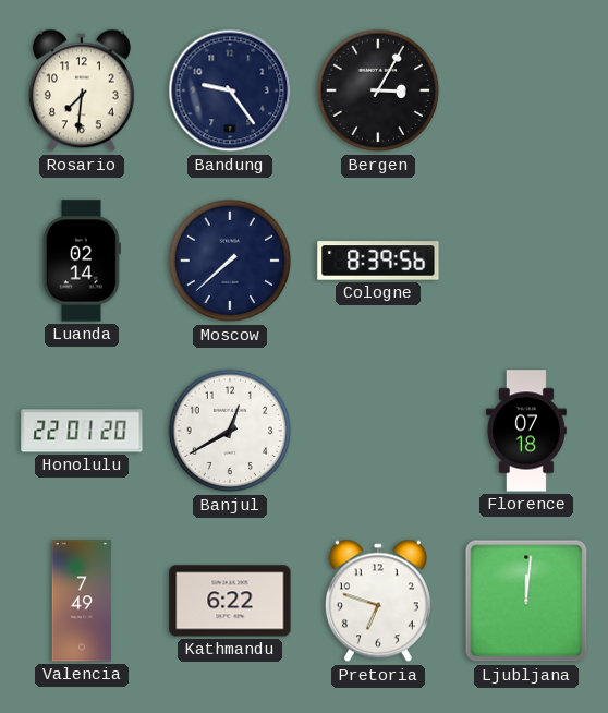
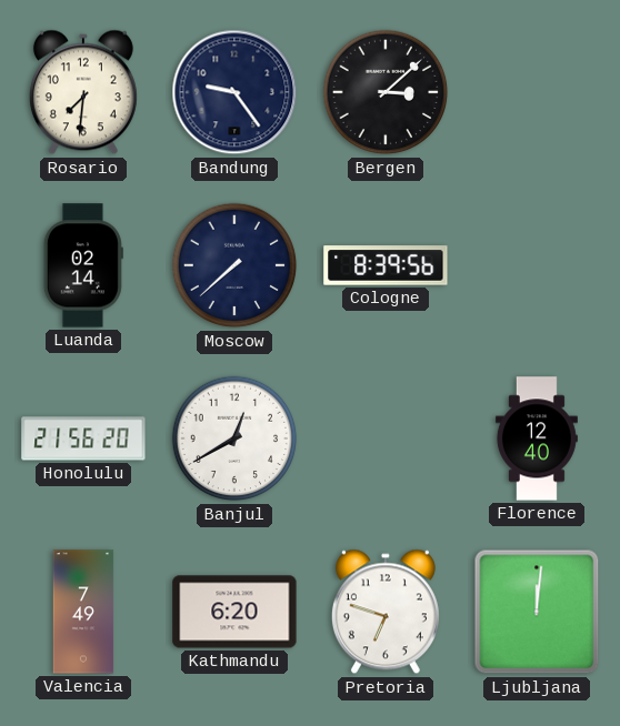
Bergen: 3:05 -> 3:08
Honolulu: 22:01 -> 21:56
Florence: 07:18 -> 12:40
Kathmandu: 6:22 -> 6:20
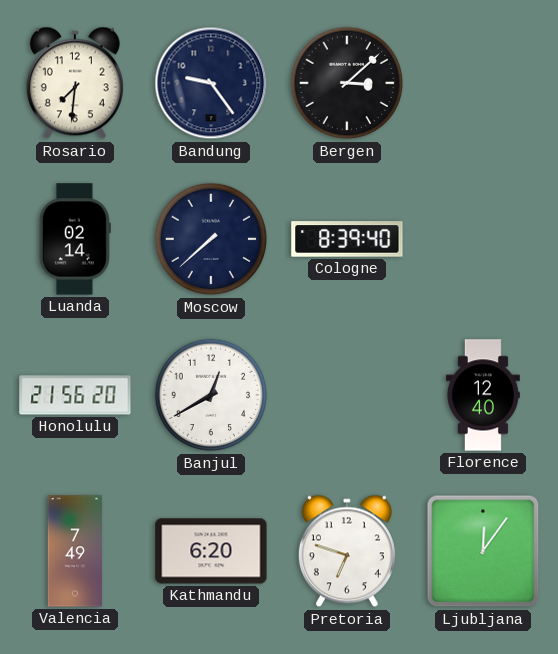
Cologne: 8:39:56 -> 8:39:40
Ljubljana: 12:01 -> 12:06
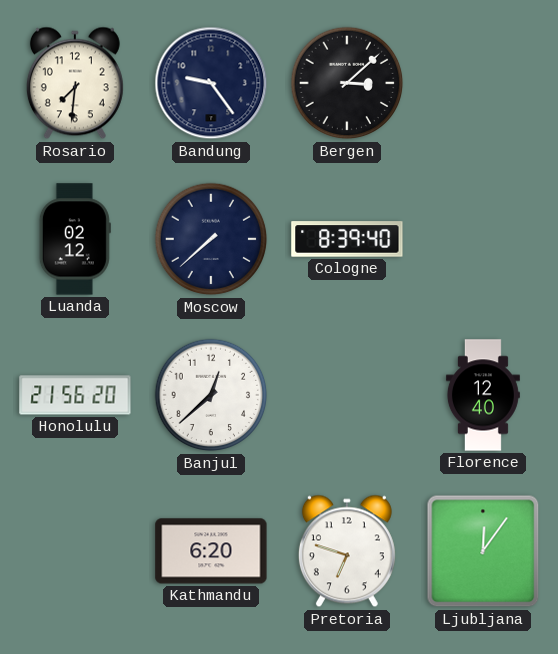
Luanda: 02:14 -> 02:12
Banjul: 12:40 -> 12:38
Valencia: 7:49 -> none
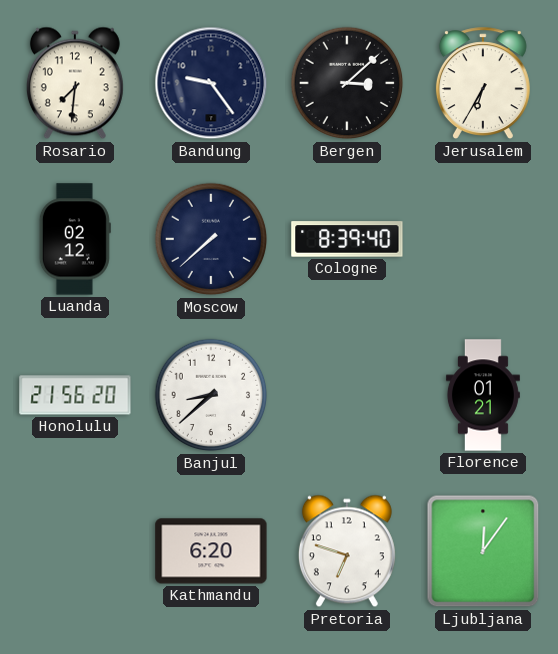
Jerusalem: none -> 6:35
Banjul: 12:38 -> 8:38
Florence: 12:40 -> 01:21
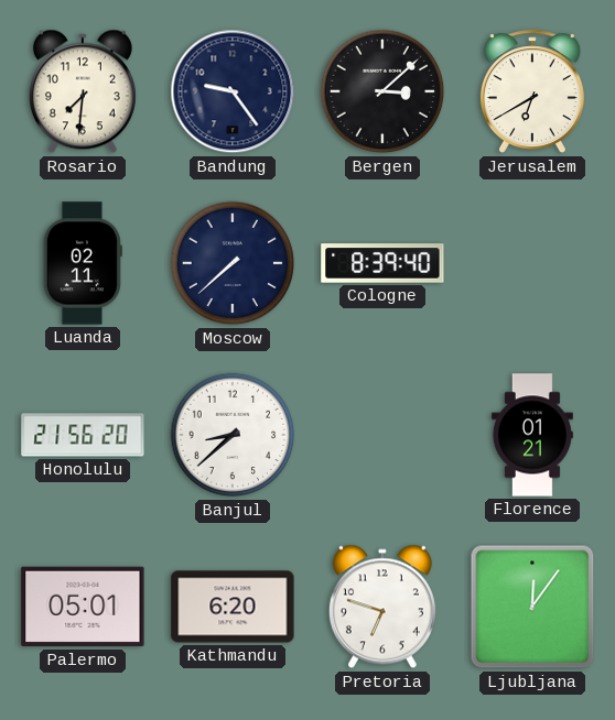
Jerusalem: 6:35 -> 6:40
Luanda: 02:12 -> 02:11
Palermo: none -> 05:01
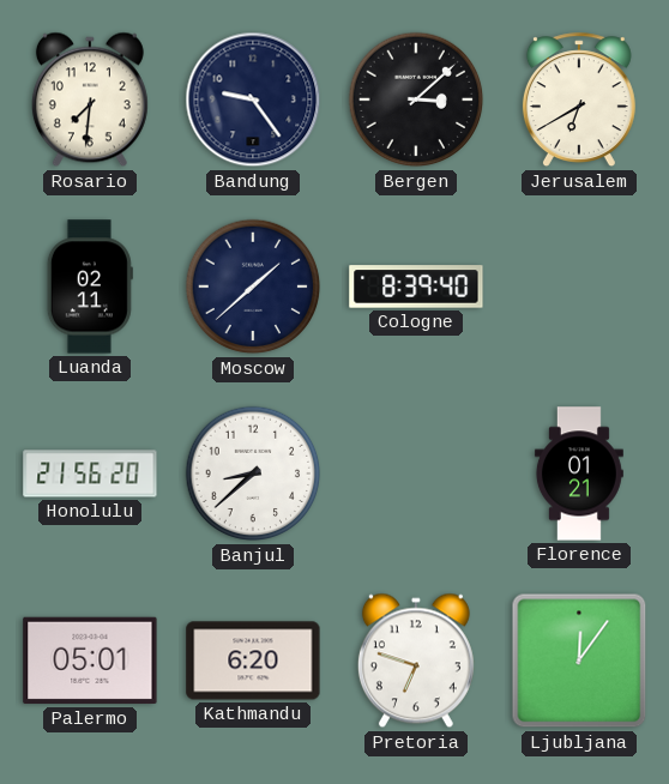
Moscow: 7:38 -> 1:38
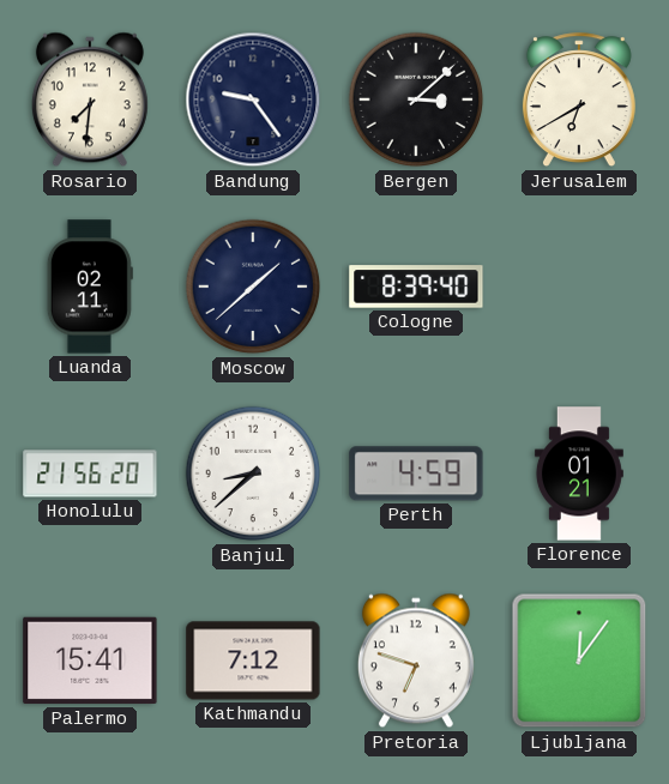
Perth: none -> 4:59
Palermo: 05:01 -> 15:41
Kathmandu: 6:20 -> 7:12
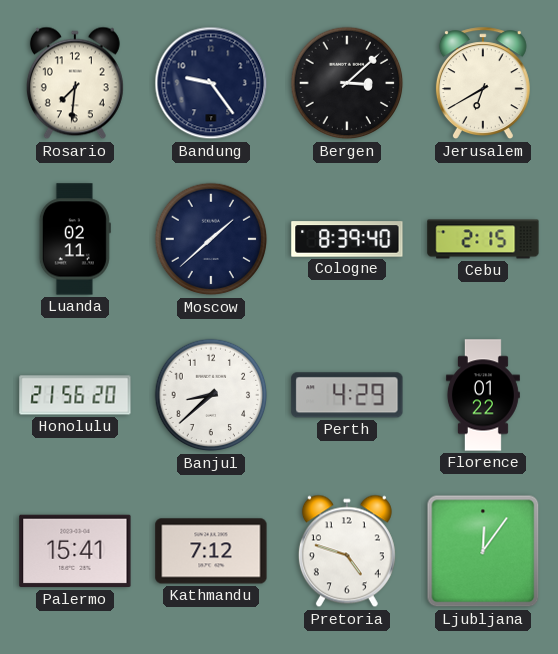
Cebu: none -> 2:15
Perth: 4:59 -> 4:29
Florence: 01:21 -> 01:22
Pretoria: 6:48 -> 4:48
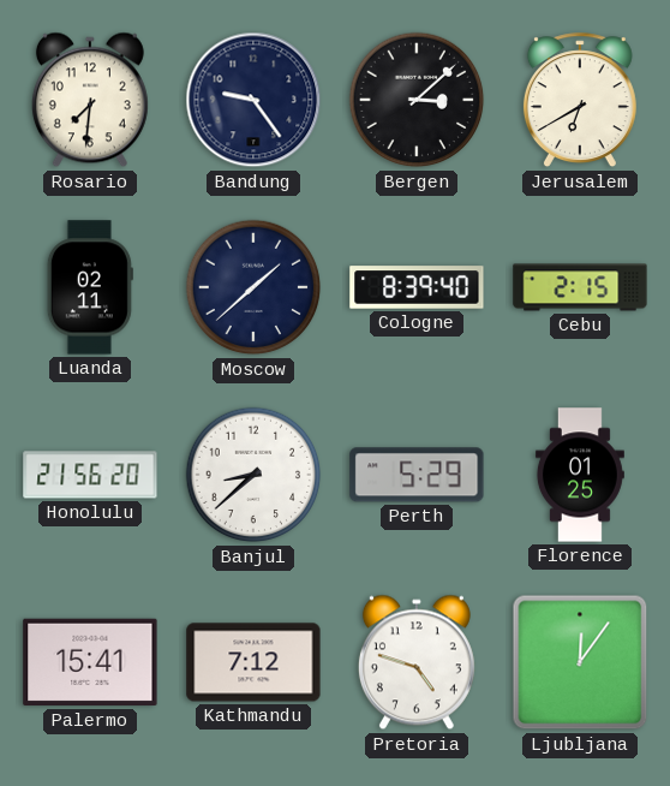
Perth: 4:29 -> 5:29
Florence: 01:22 -> 01:25
